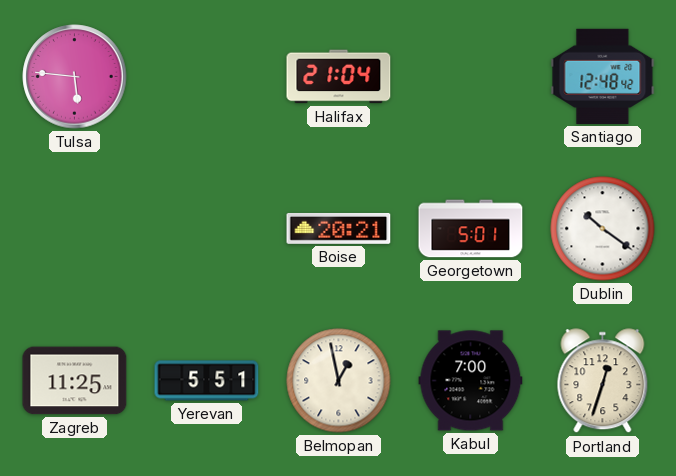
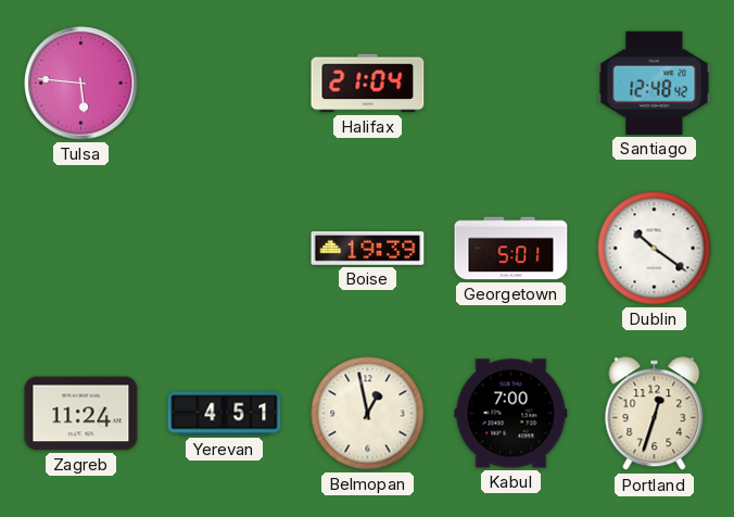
Boise: 20:21 -> 19:39
Zagreb: 11:25 -> 11:24
Yerevan: 5:51 -> 4:51
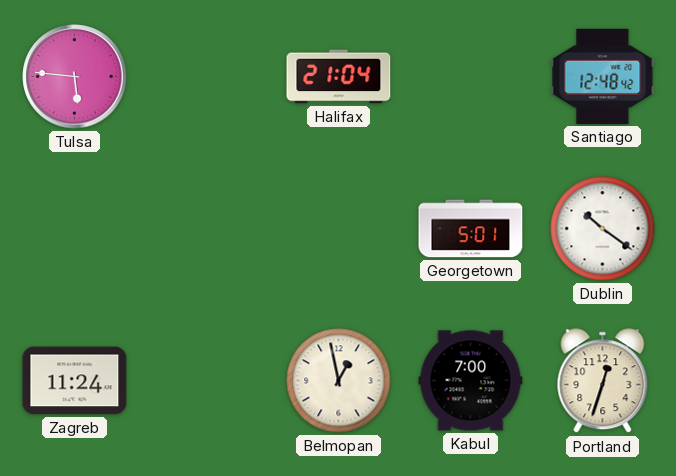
Boise: 19:39 -> none
Yerevan: 4:51 -> none
